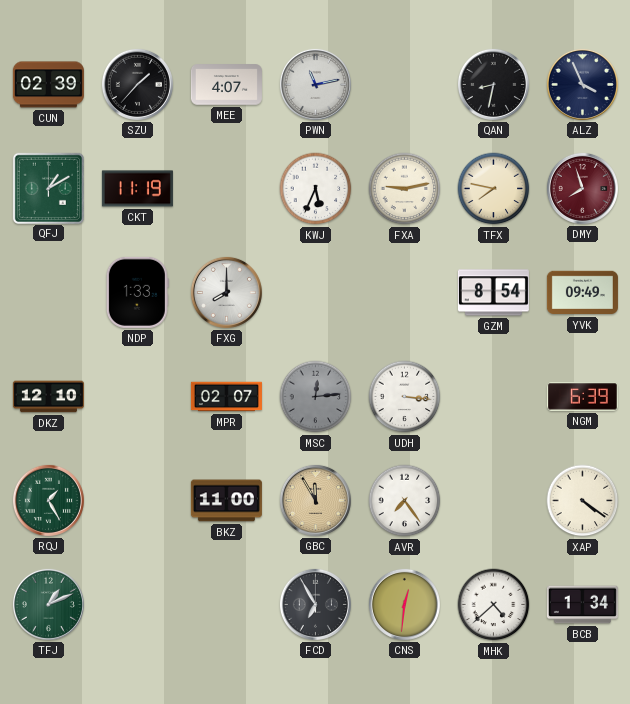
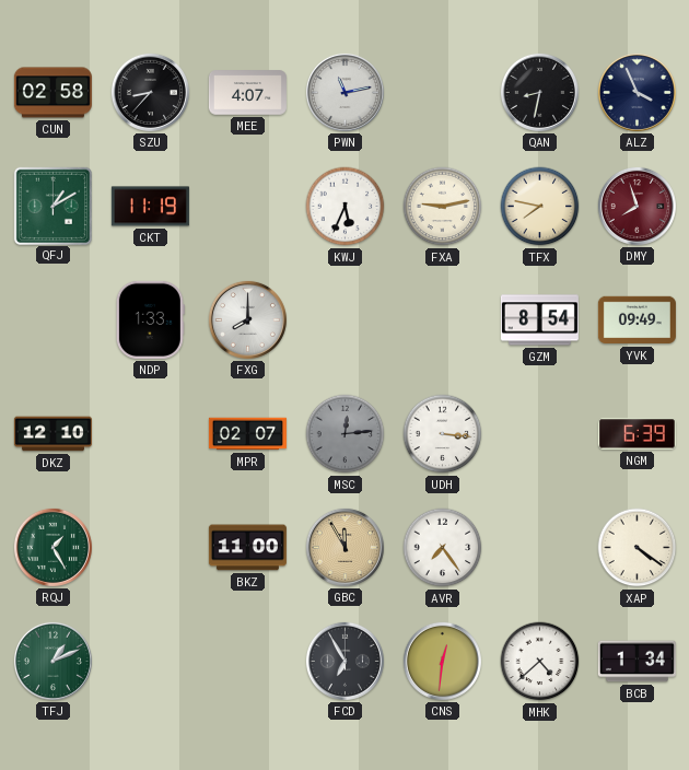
CUN: 02:39 -> 02:58
SZU: 1:37 -> 8:37
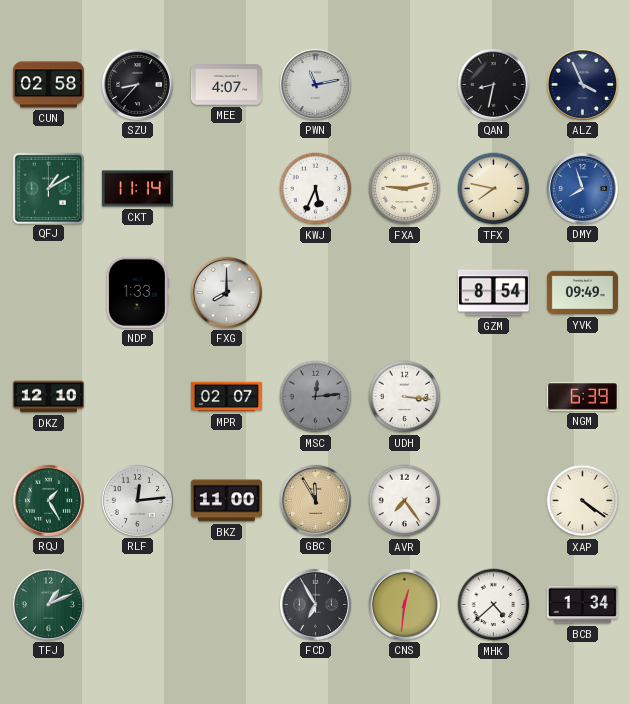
CKT: 11:19 -> 11:14
DMY dial: burgundy -> blue
RLF: none -> 12:14
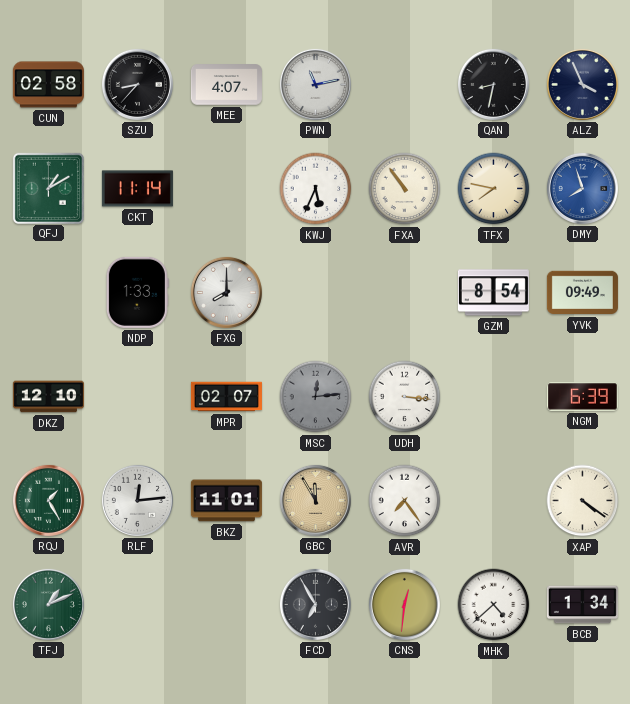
FXA: 9:13 -> 10:54
BKZ: 11:00 -> 11:01
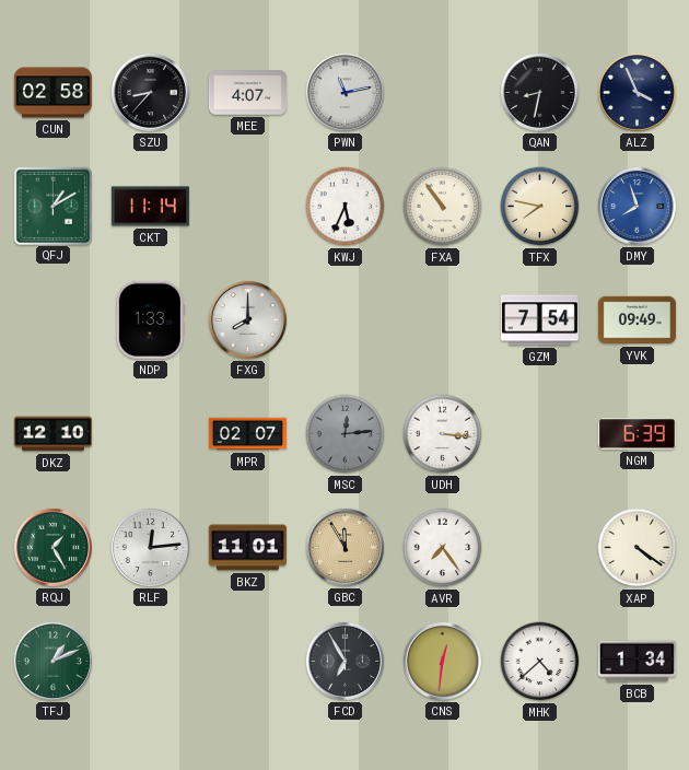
GZM: 8:54 -> 7:54
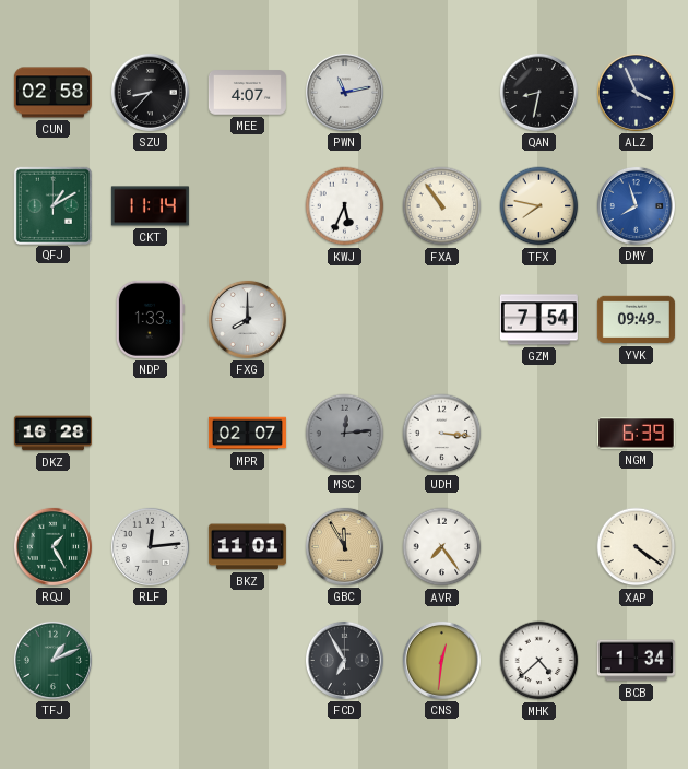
DKZ: 12:10 -> 16:28
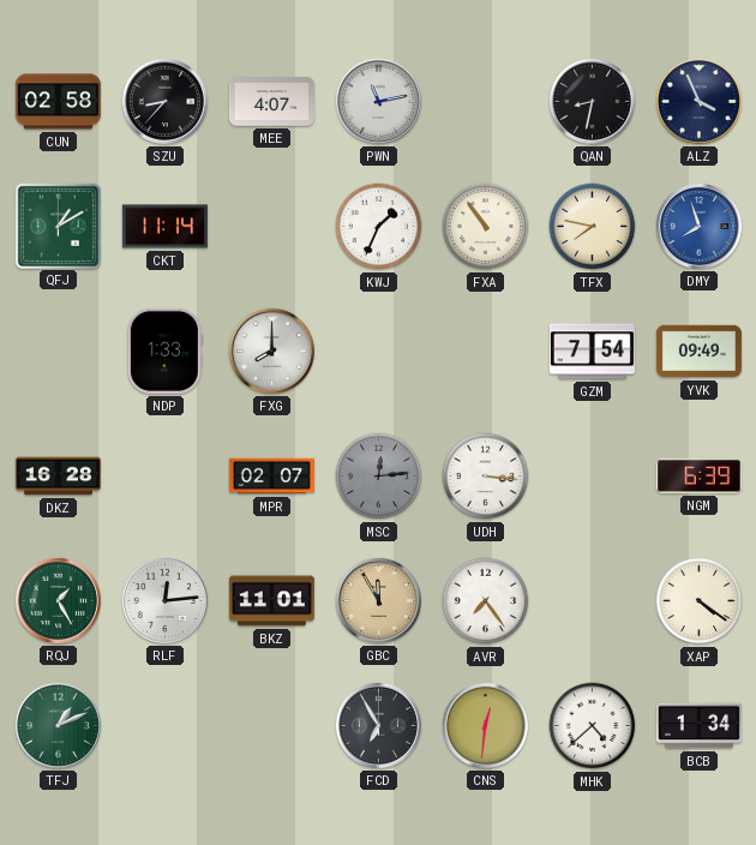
KWJ: 5:34 -> 1:34
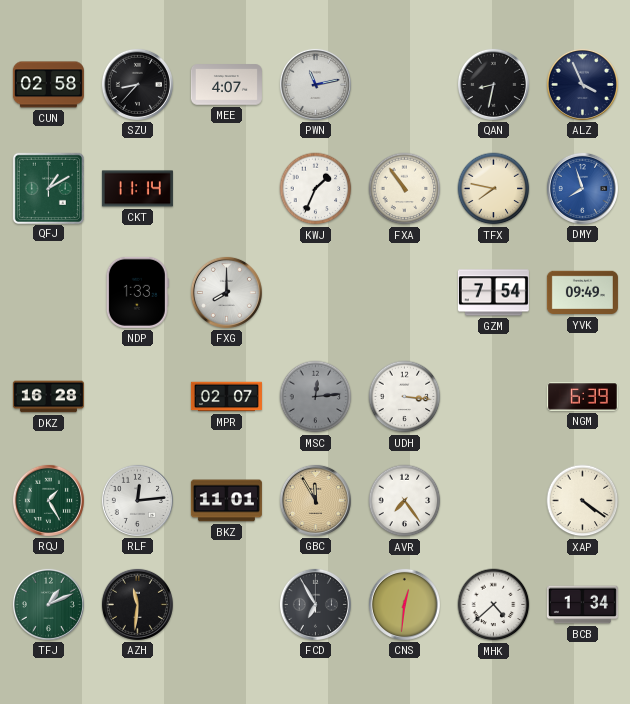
AZH: none -> 11:31
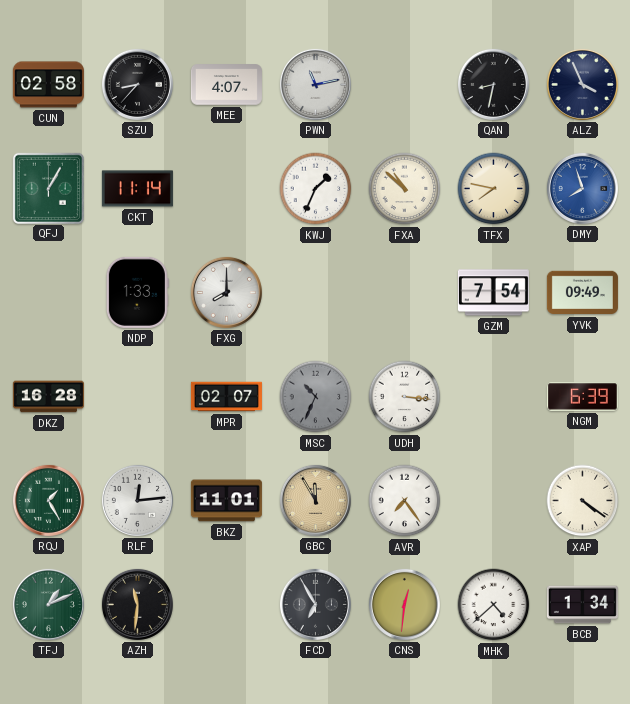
QFJ: 1:10 -> 1:05
FXA: 10:54 -> 10:52
MSC: 12:14 -> 10:34
